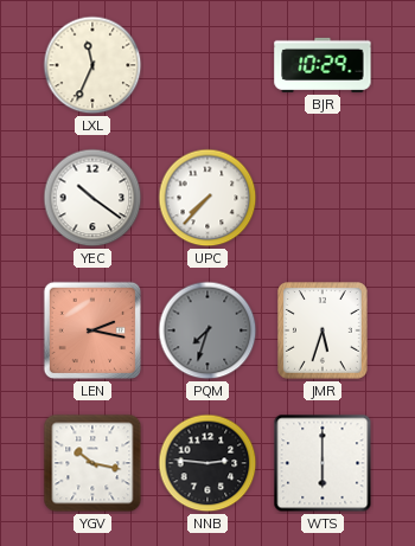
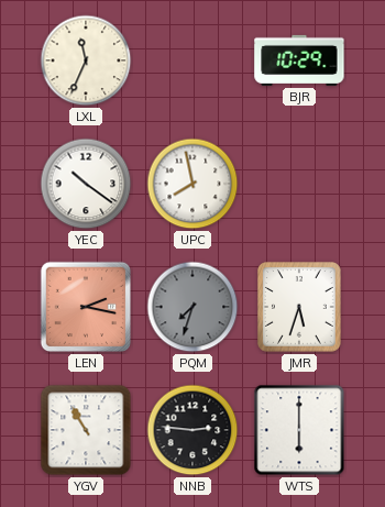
UPC: 7:37 -> 7:58
YGV: 10:17 -> 10:55
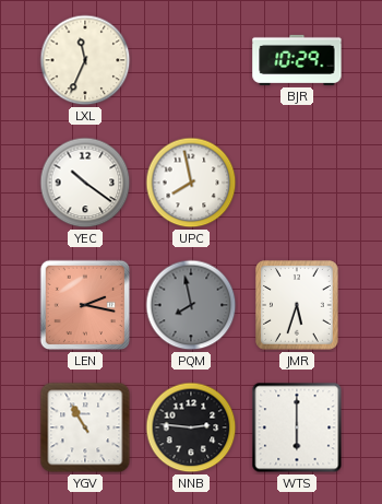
PQM: 7:33 -> 7:58
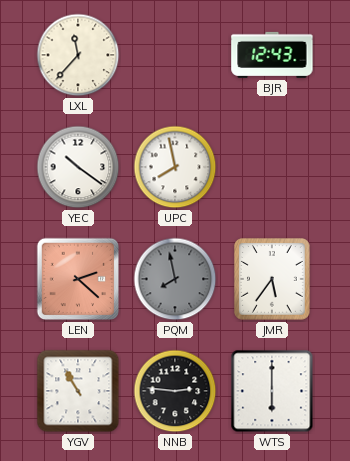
LXL: 11:34 -> 11:37
BJR: 10:29 -> 12:43
LEN: 2:17 -> 2:22
JMR: 5:33 -> 5:36
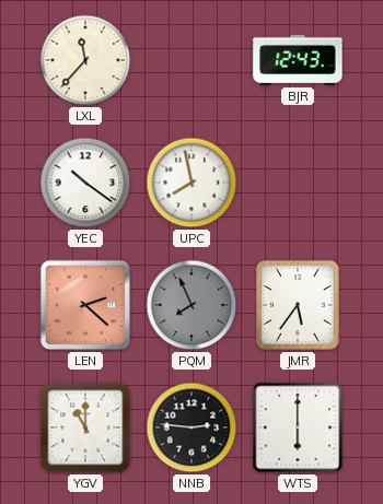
PQM: 7:58 -> 7:56
YGV: 10:55 -> 11:00
